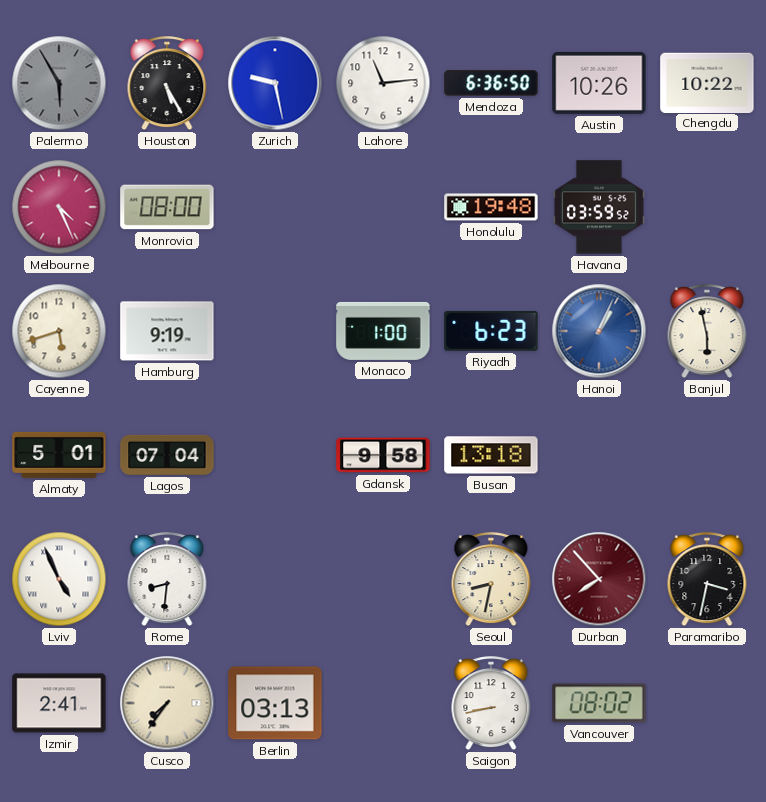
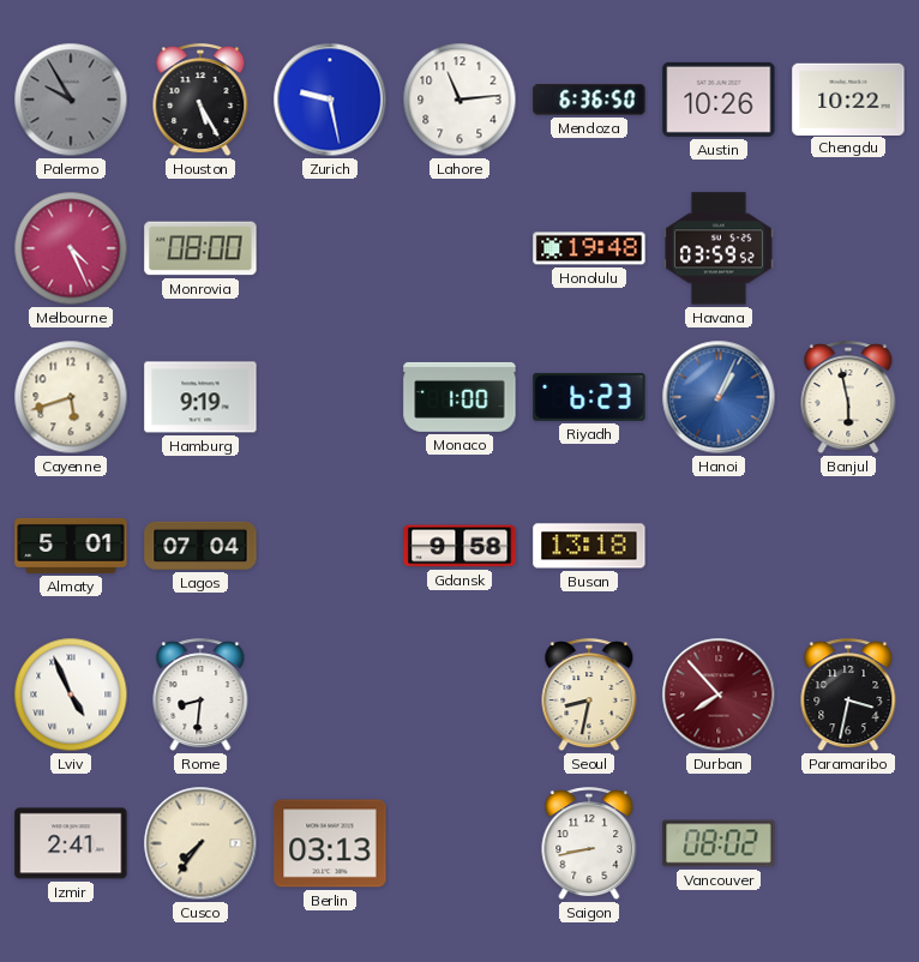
Palermo: 5:55 -> 9:55
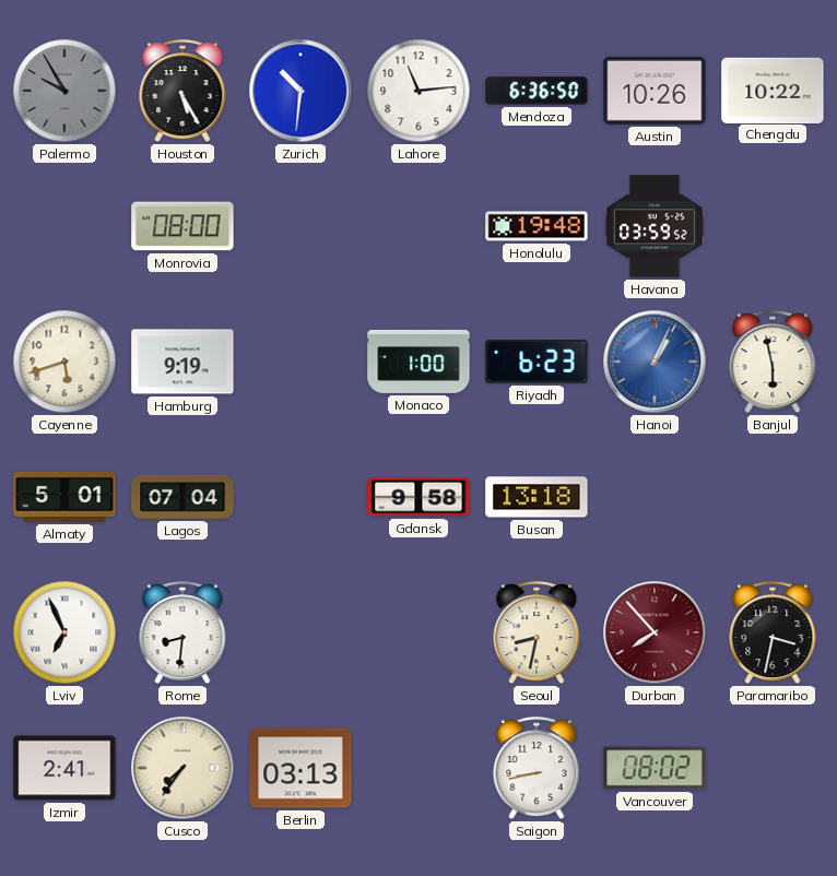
Zurich: 9:28 -> 10:31
Melbourne: 4:26 -> none
Lviv: 4:56 -> 6:56
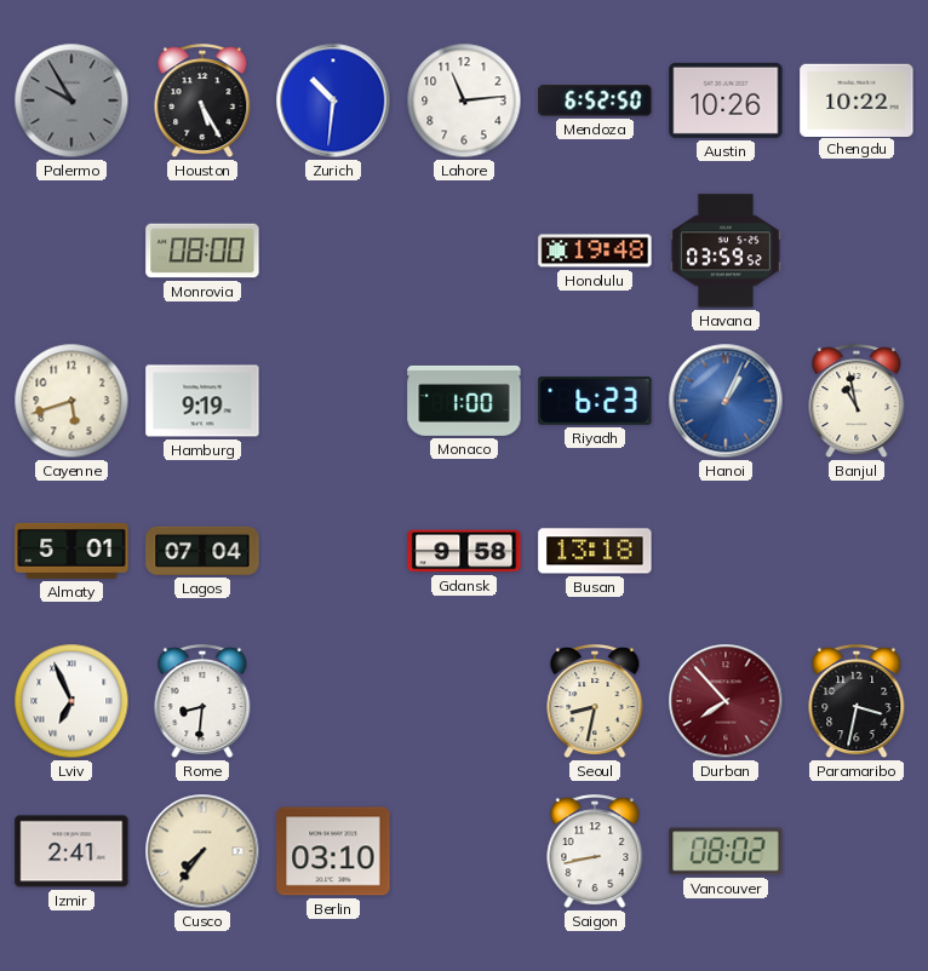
Mendoza: 6:36 -> 6:52
Banjul: 5:58 -> 10:58
Berlin: 03:13 -> 03:10
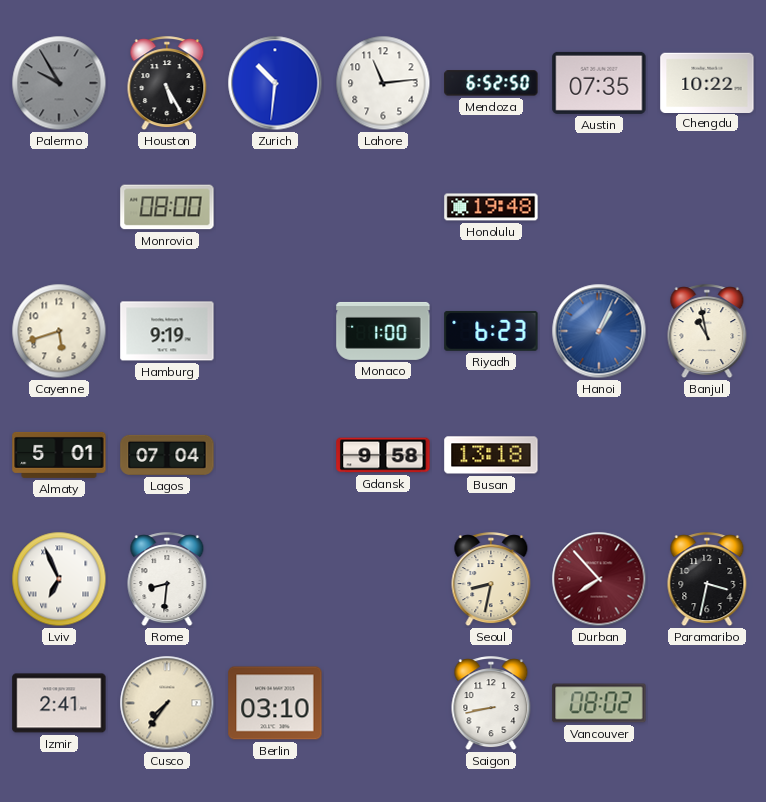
Austin: 10:26 -> 07:35
Havana: 03:59 -> none
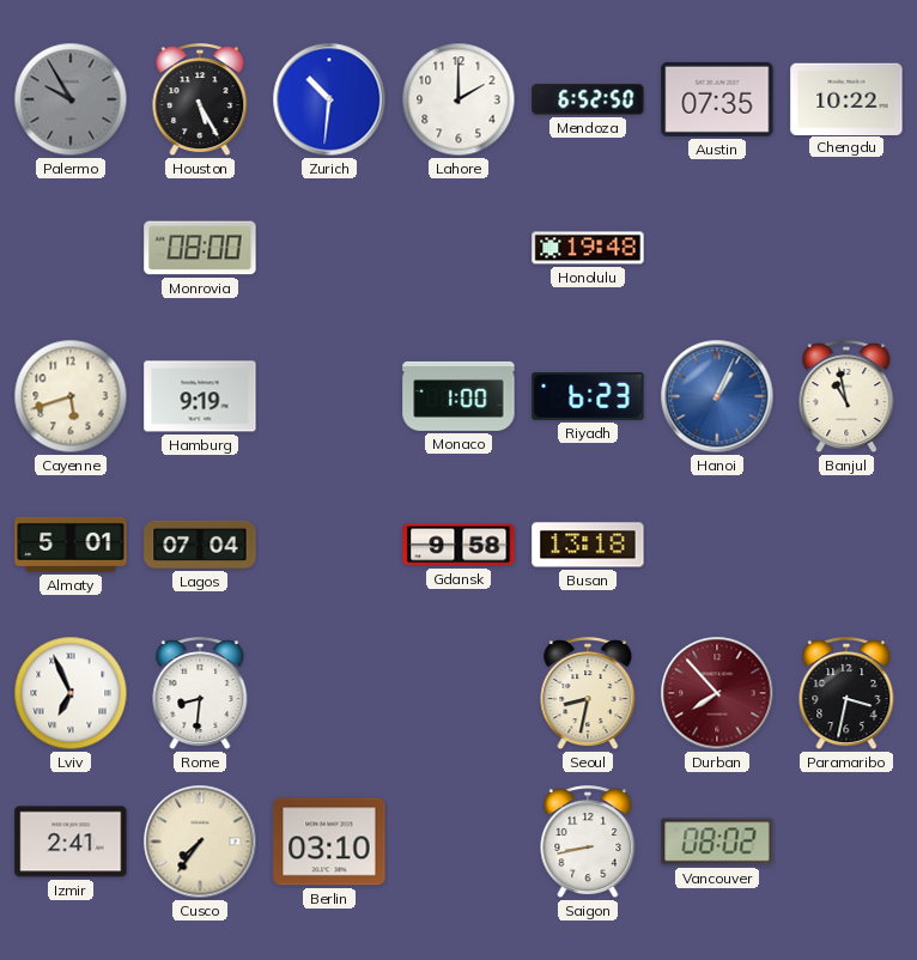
Lahore: 11:14 -> 2:00
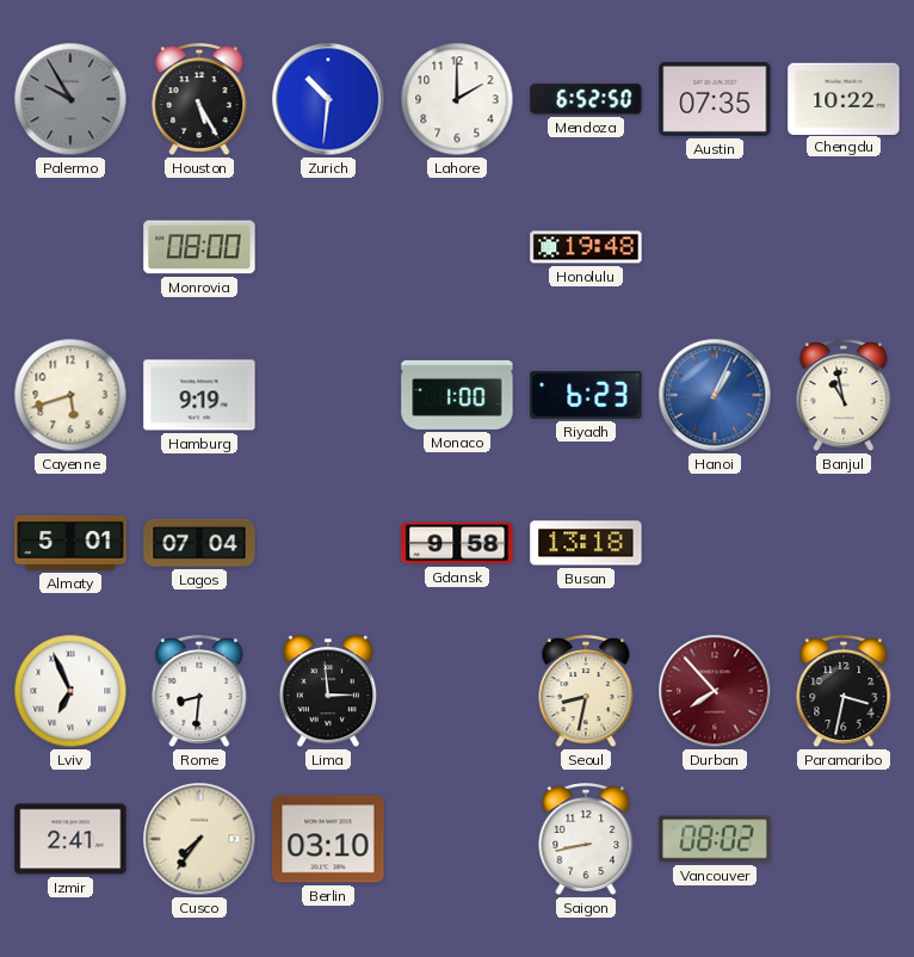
Lima: none -> 2:59
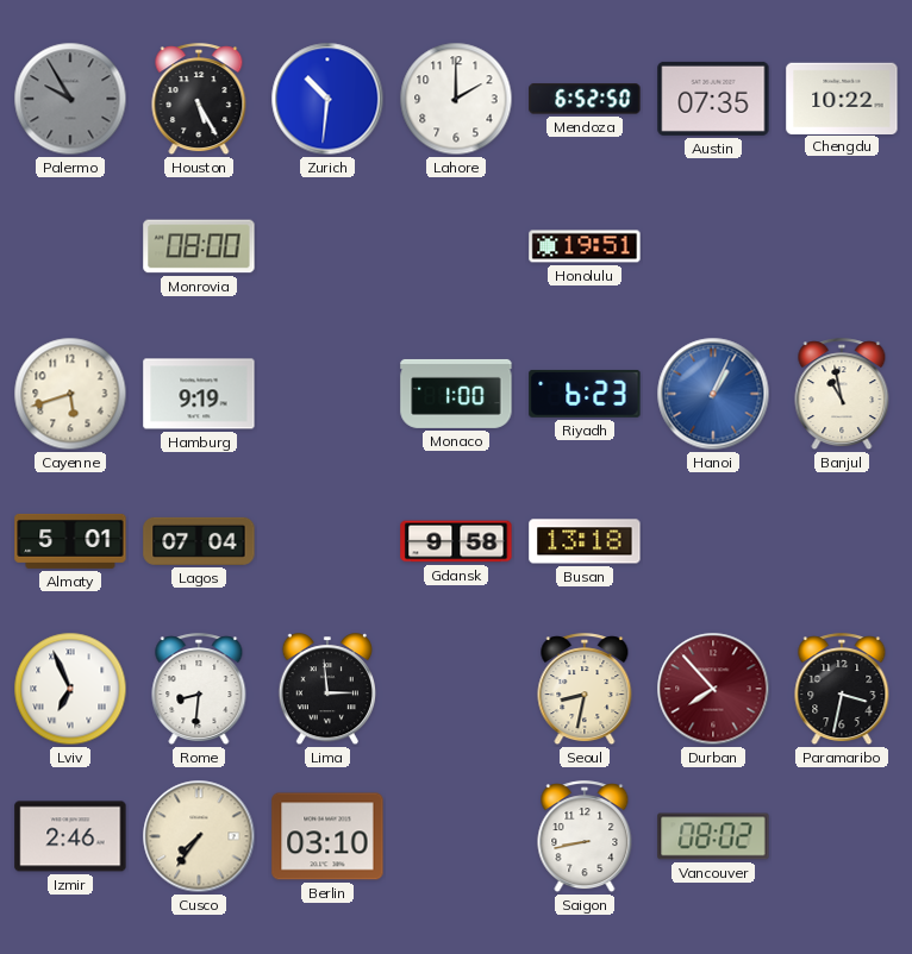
Honolulu: 19:48 -> 19:51
Izmir: 2:41 -> 2:46
